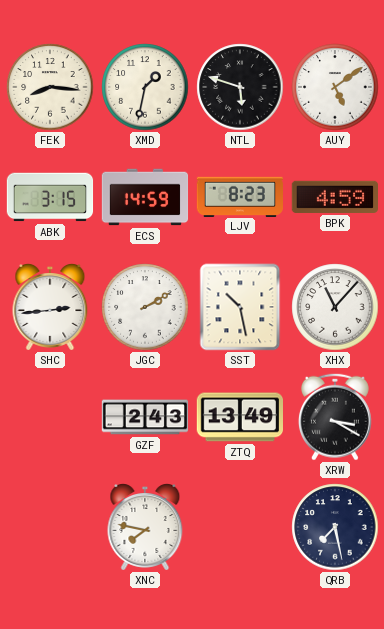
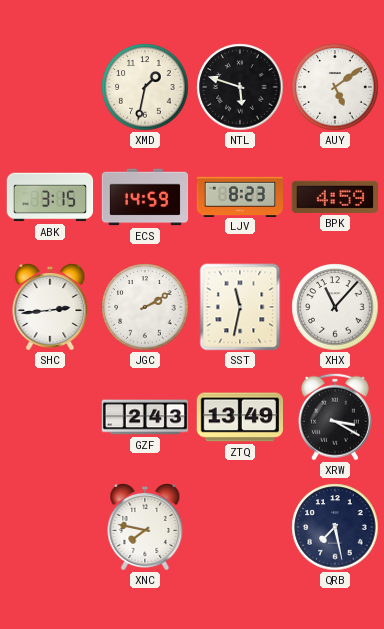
FEK: 8:16 -> none
SST: 10:28 -> 11:32
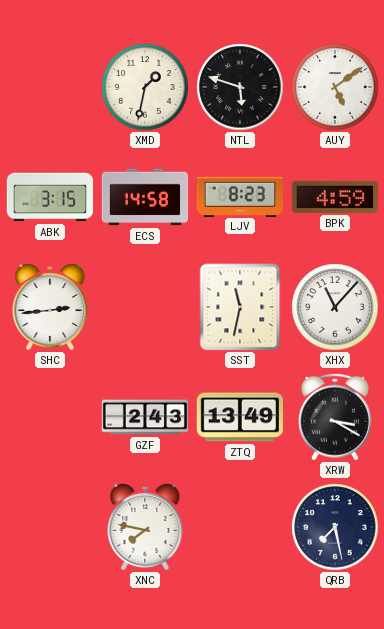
ECS: 14:59 -> 14:58
JGC: 2:10 -> none
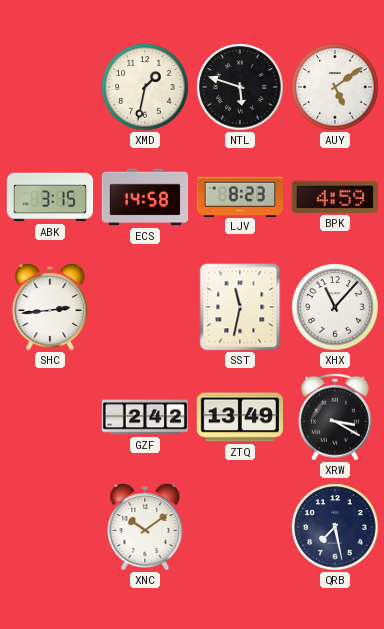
GZF: 2:43 -> 2:42
XNC: 7:47 -> 10:09
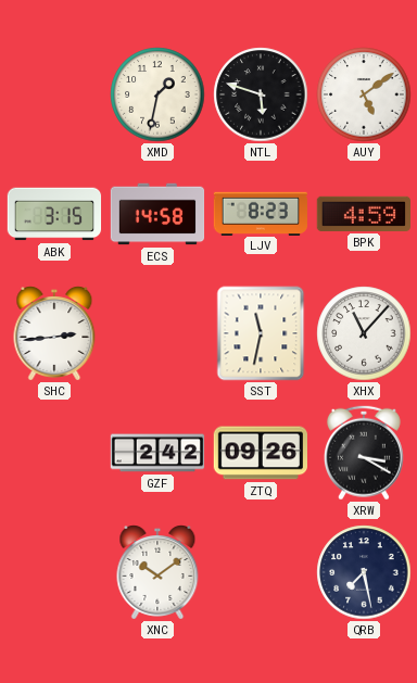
ZTQ: 13:49 -> 09:26
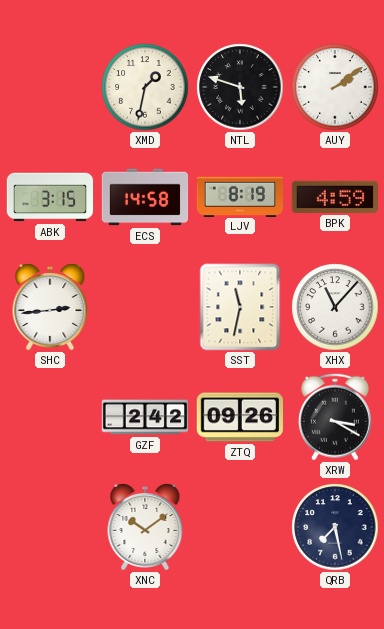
AUY: 5:09 -> 2:09
LJV: 8:23 -> 8:19
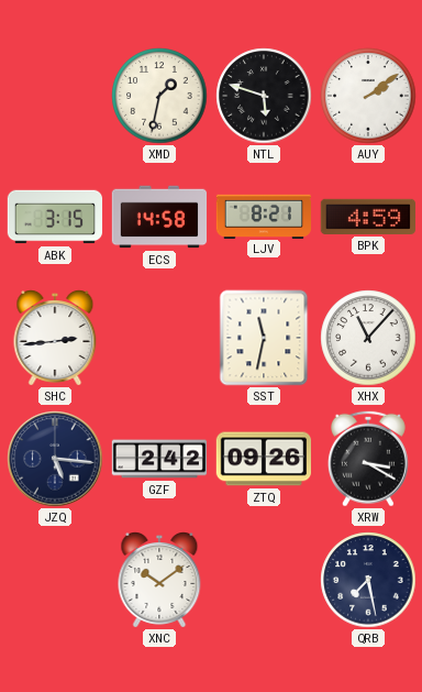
LJV: 8:19 -> 8:21
JZQ: none -> 5:16
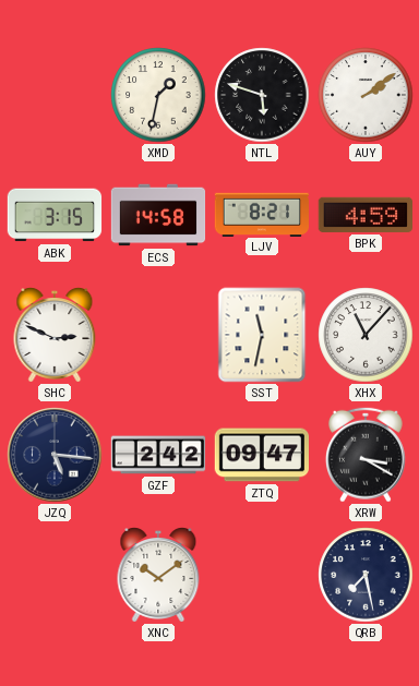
SHC: 2:44 -> 2:49
ZTQ: 09:26 -> 09:47
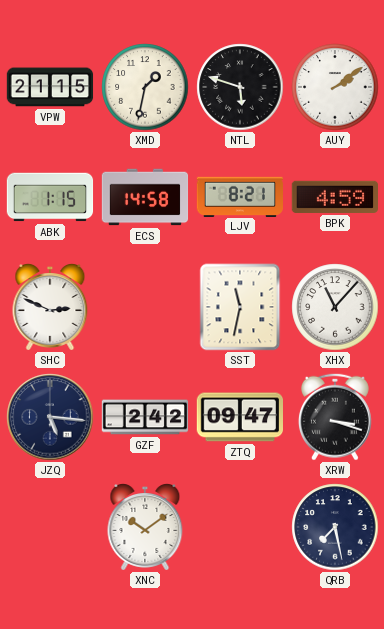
VPW: none -> 21:15
ABK: 3:15 -> 1:15
XRW: 3:20 -> 3:18
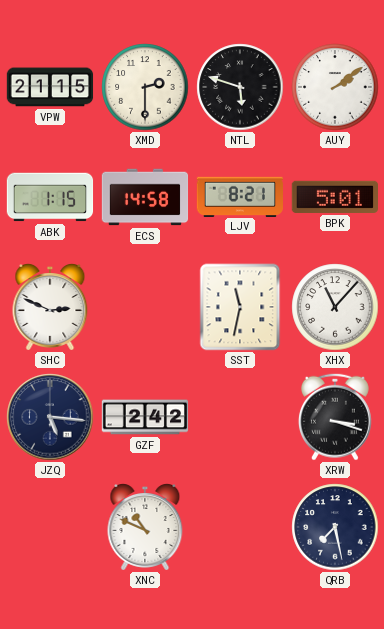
XMD: 1:32 -> 2:30
BPK: 4:59 -> 5:01
ZTQ: 09:47 -> none
XNC: 10:09 -> 10:49
